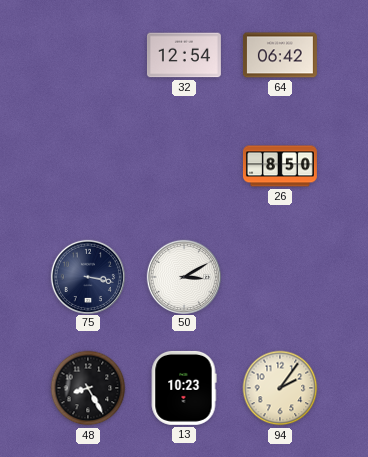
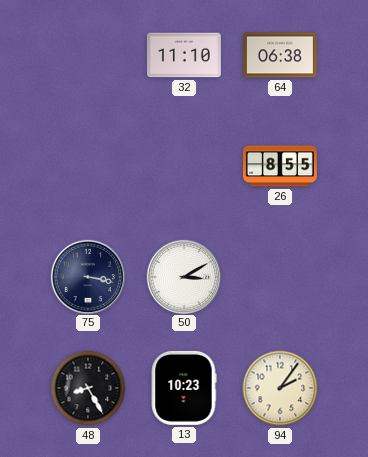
32: 12:54 -> 11:10
64: 06:42 -> 06:38
26: 8:50 -> 8:55
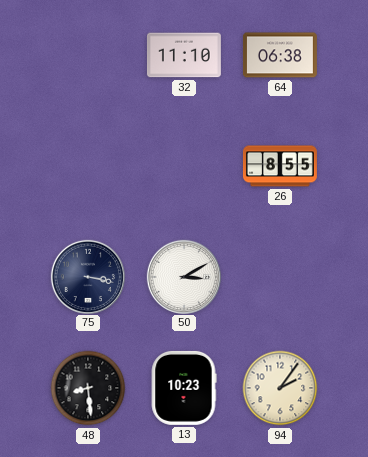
48: 8:25 -> 8:29
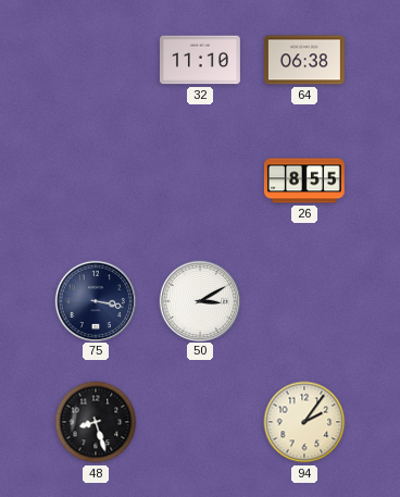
48: 8:29 -> 8:27
13: 10:23 -> none
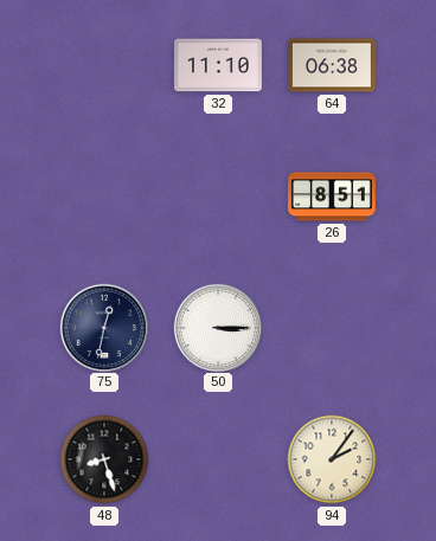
26: 8:55 -> 8:51
75: 3:17 -> 12:32
50: 3:10 -> 3:15
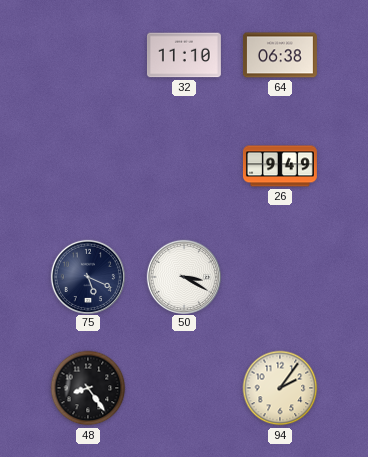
26: 8:51 -> 9:49
75: 12:32 -> 5:19
50: 3:15 -> 3:20
48: 8:27 -> 8:24
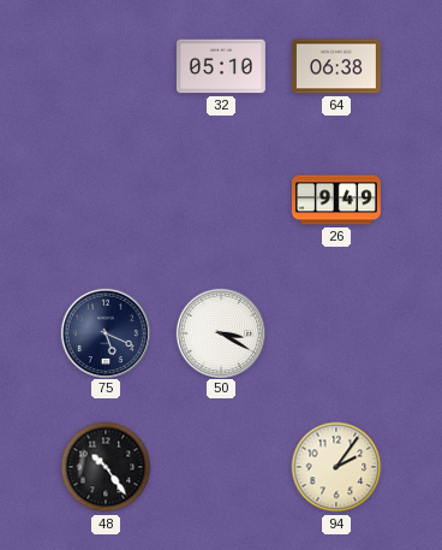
32: 11:10 -> 05:10
48: 8:24 -> 10:24
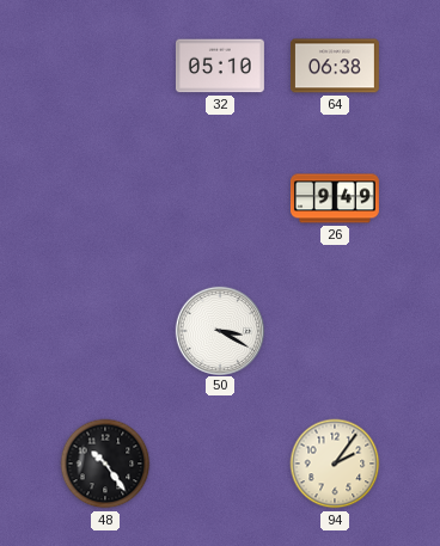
75: 5:19 -> none
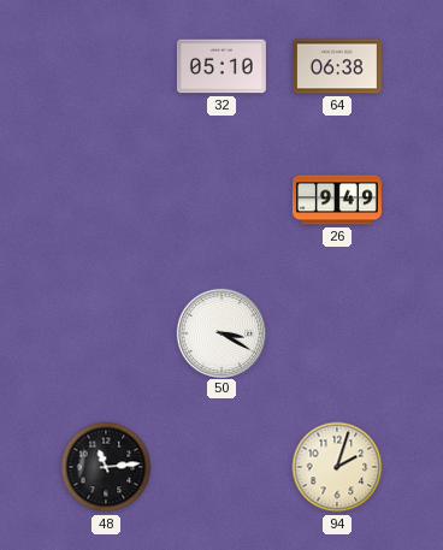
48: 10:24 -> 11:14
94: 2:06 -> 2:03
